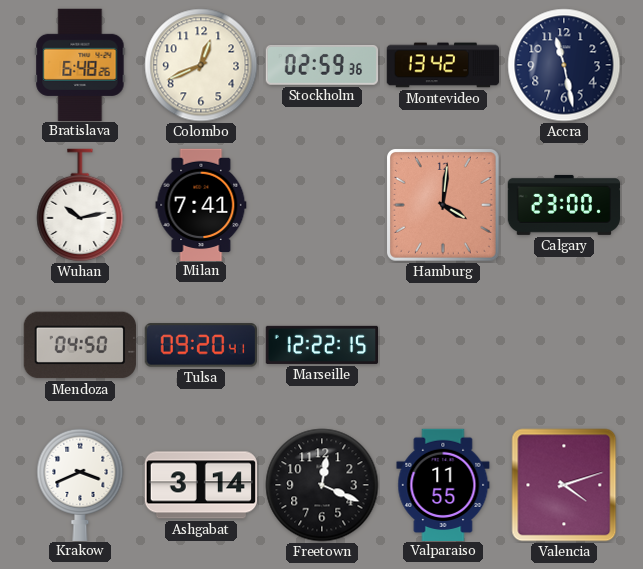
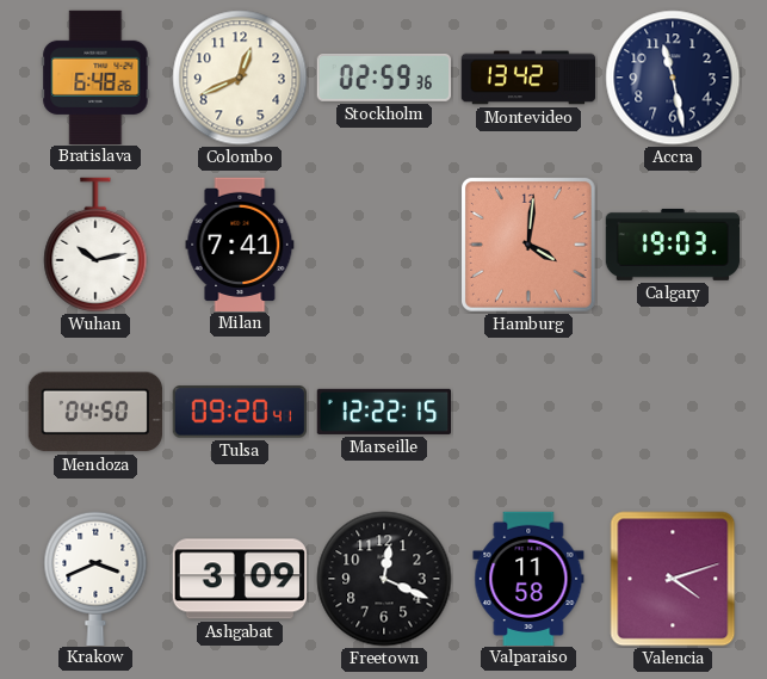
Calgary: 23:00 -> 19:03
Ashgabat: 3:14 -> 3:09
Valparaiso: 11:55 -> 11:58
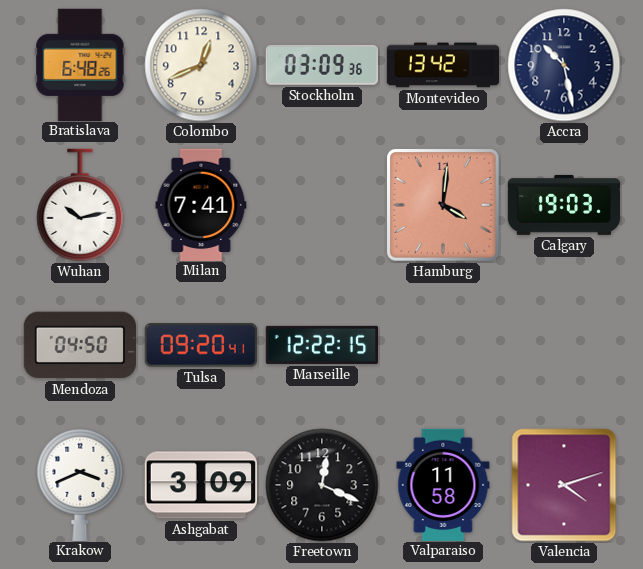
Stockholm: 02:59 -> 03:09
Accra: 11:28 -> 10:28
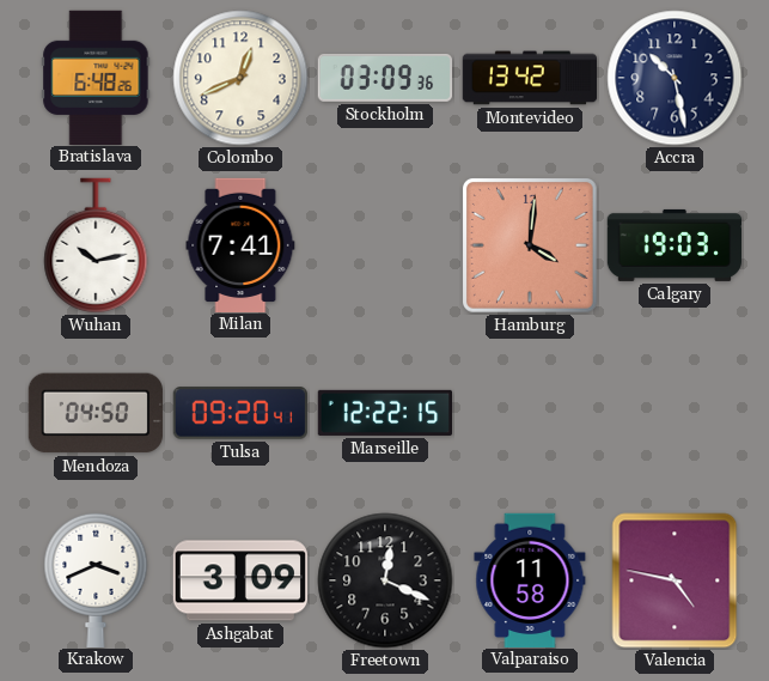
Valencia: 4:12 -> 4:47
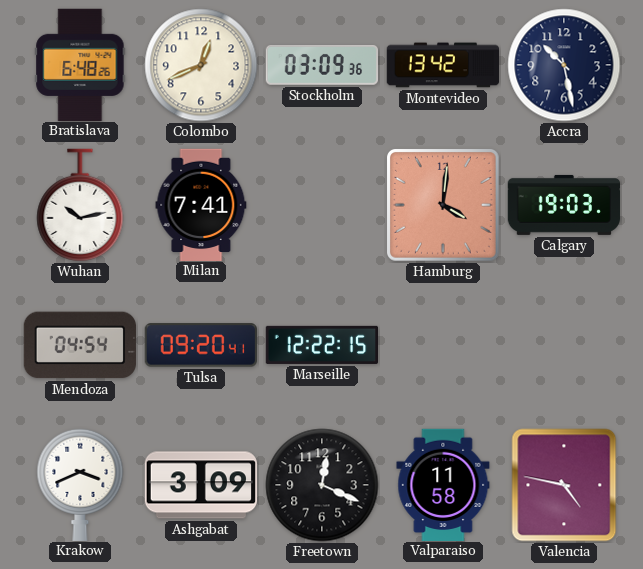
Mendoza: 04:50 -> 04:54
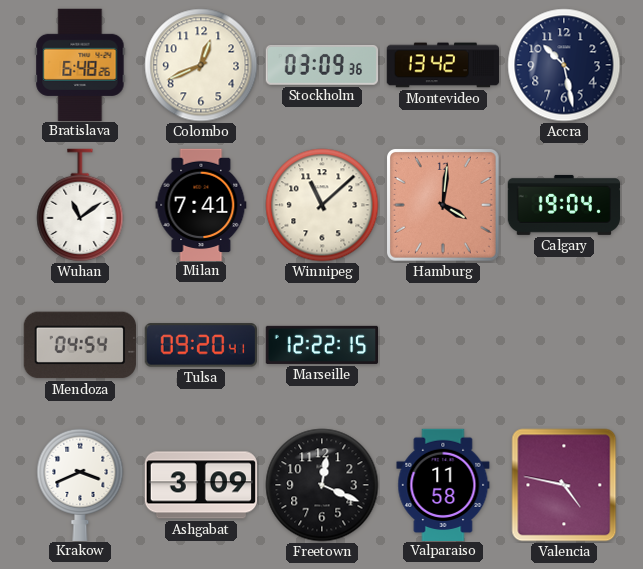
Wuhan: 10:13 -> 11:09
Winnipeg: none -> 11:08
Calgary: 19:03 -> 19:04
